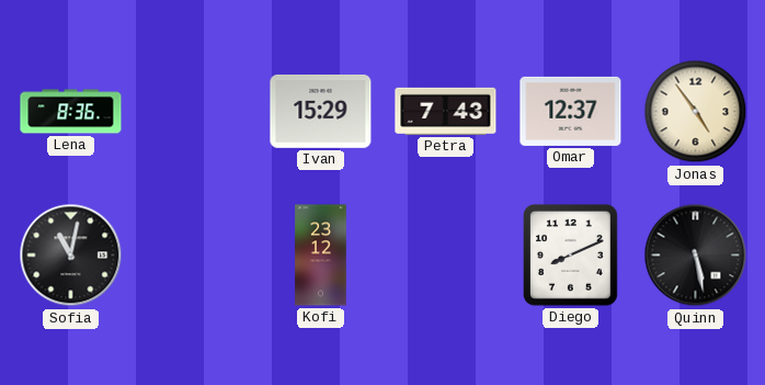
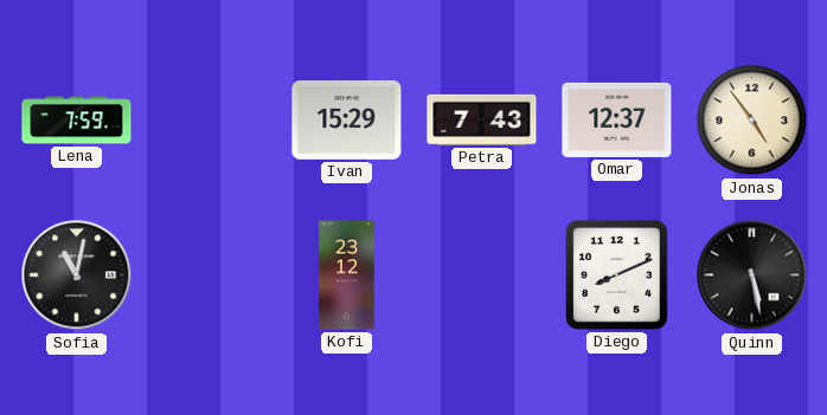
Lena: 8:36 -> 7:59
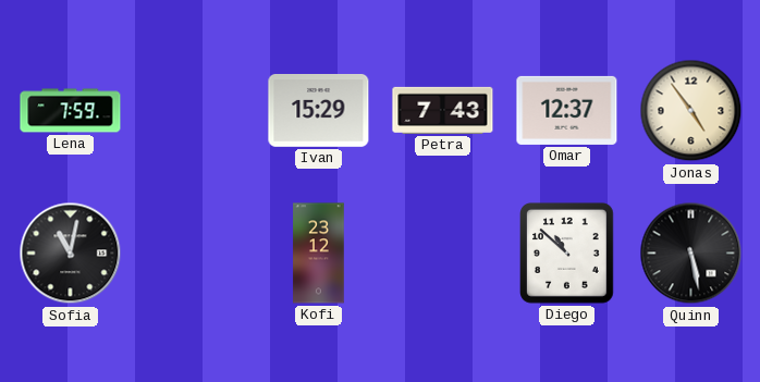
Diego: 8:11 -> 10:52
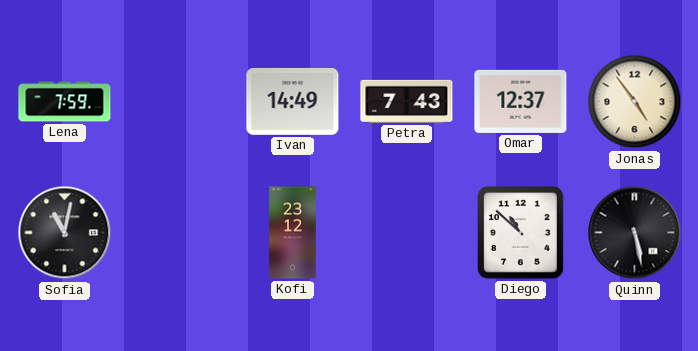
Ivan: 15:29 -> 14:49
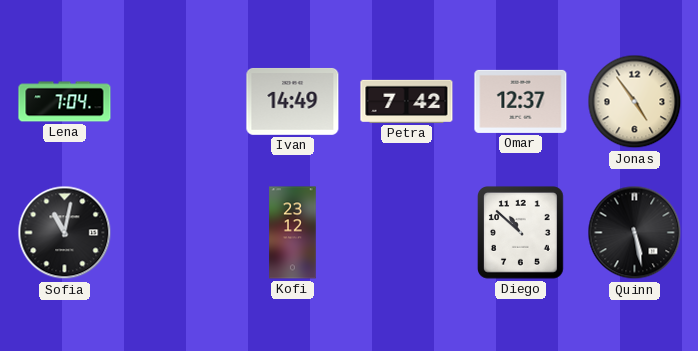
Lena: 7:59 -> 7:04
Petra: 7:43 -> 7:42
